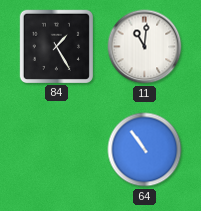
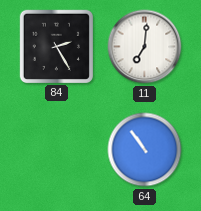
84: 1:25 -> 2:25
11: 11:01 -> 7:01
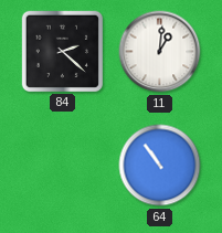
84: 2:25 -> 2:22
11: 7:01 -> 1:01
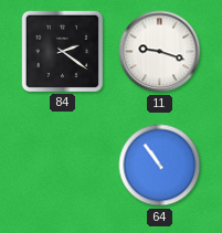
84: 2:22 -> 2:21
11: 1:01 -> 9:18
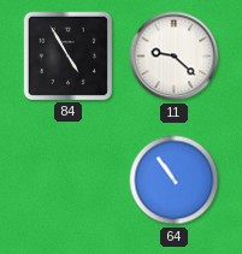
84: 2:21 -> 4:55
11: 9:18 -> 9:22
